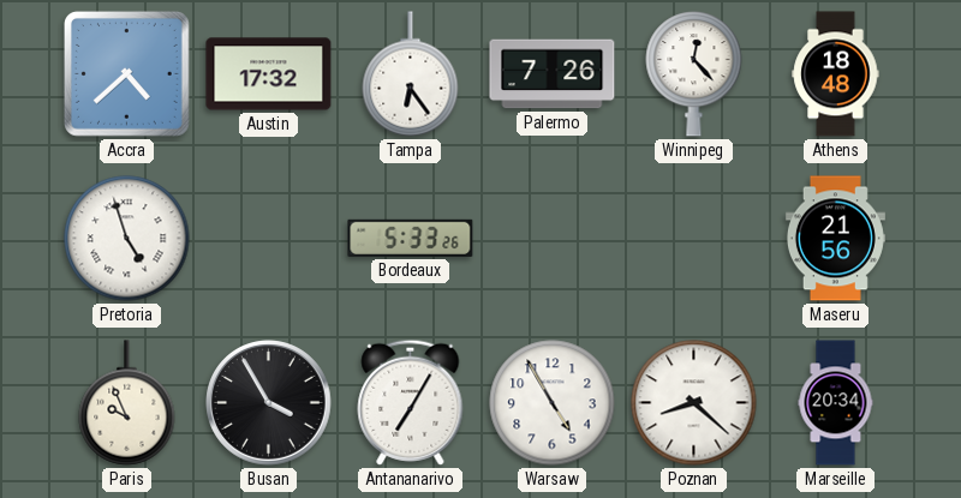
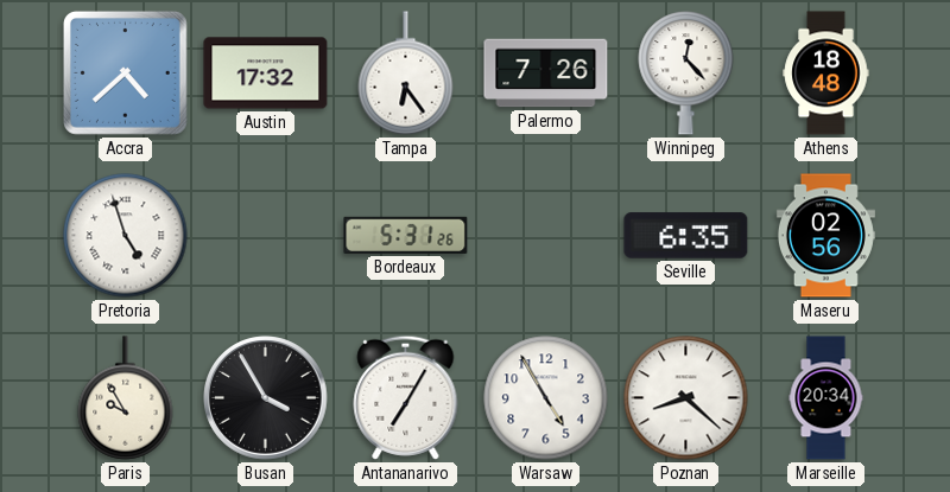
Bordeaux: 5:33 -> 5:31
Seville: none -> 6:35
Maseru: 21:56 -> 02:56
Paris: 9:56 -> 9:55
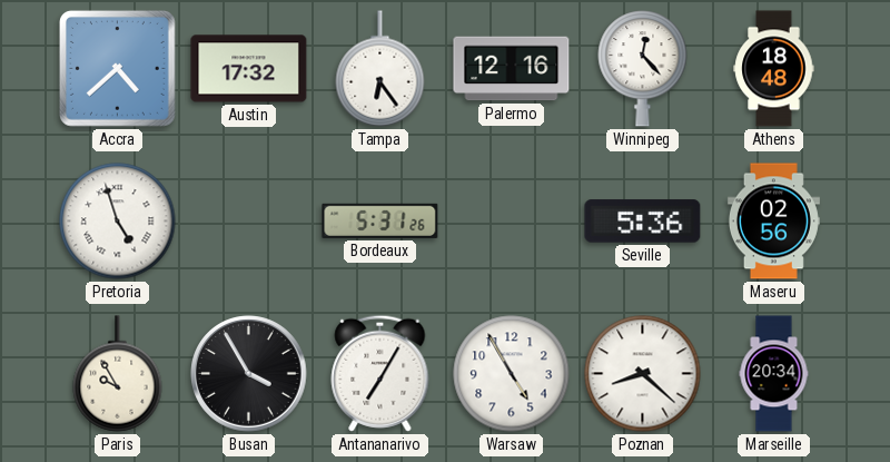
Palermo: 7:26 -> 12:16
Seville: 6:35 -> 5:36
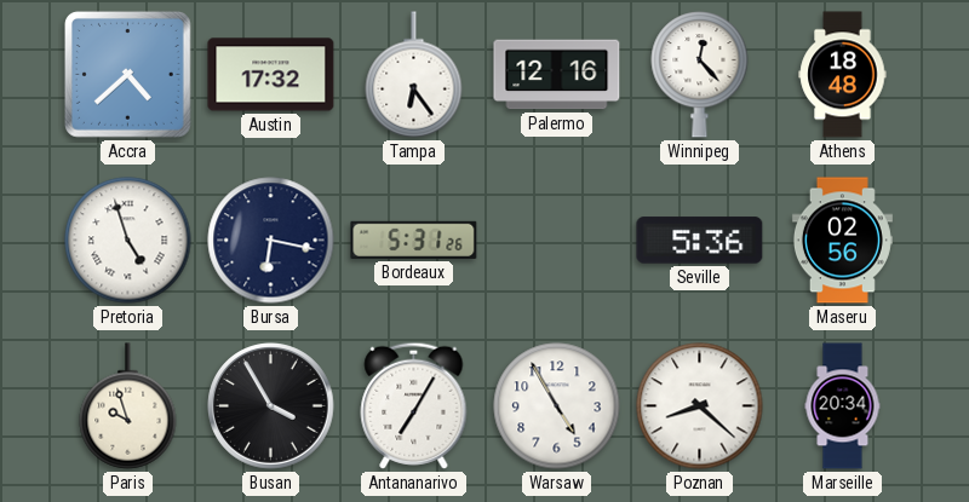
Bursa: none -> 6:17
Paris: 9:55 -> 9:57
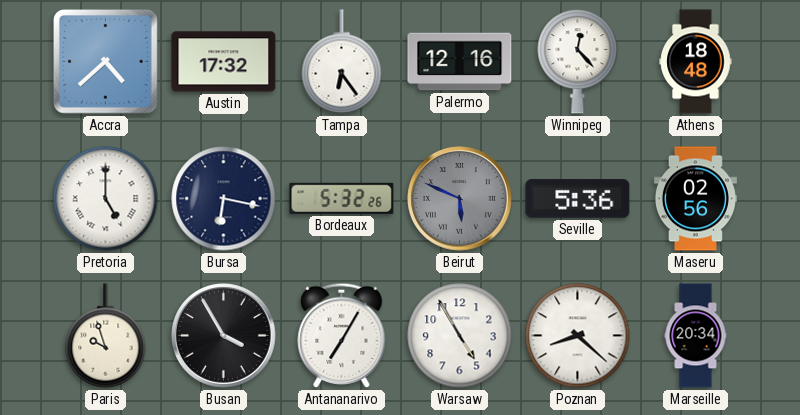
Pretoria: 4:57 -> 5:00
Bordeaux: 5:31 -> 5:32
Beirut: none -> 5:49
